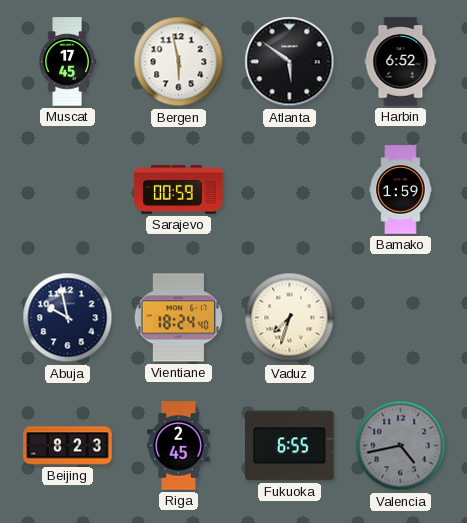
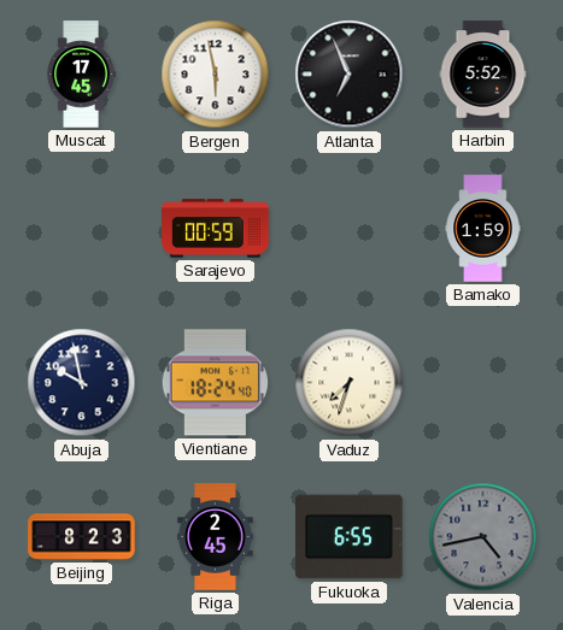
Atlanta: 5:51 -> 6:56
Harbin: 6:52 -> 5:52
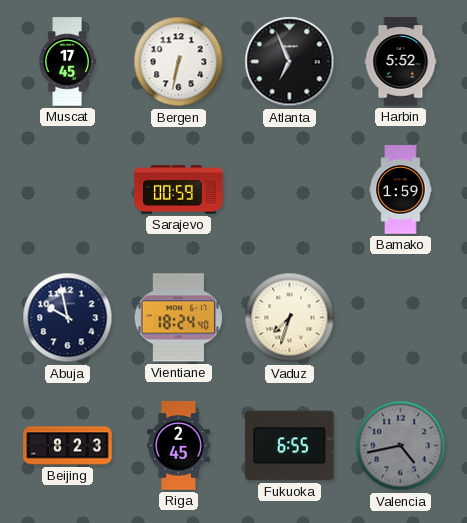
Bergen: 5:58 -> 6:32
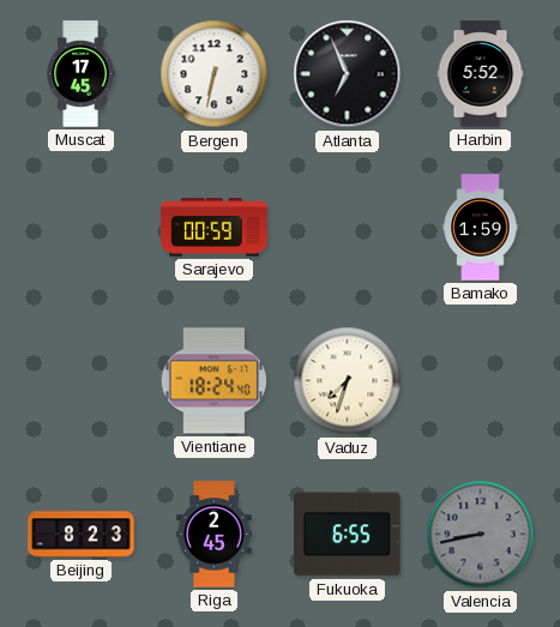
Abuja: 9:58 -> none
Valencia: 4:43 -> 8:43
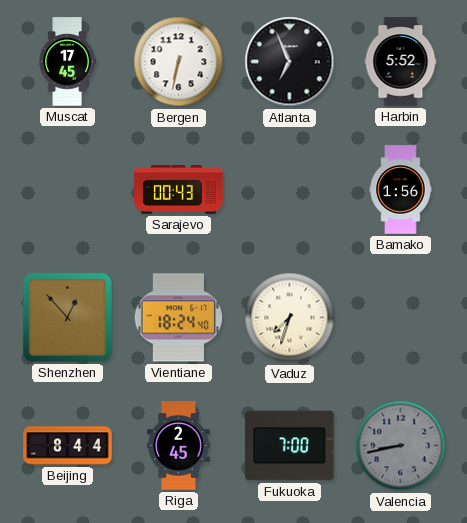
Sarajevo: 00:59 -> 00:43
Bamako: 1:59 -> 1:56
Shenzhen: none -> 12:53
Beijing: 8:23 -> 8:44
Fukuoka: 6:55 -> 7:00
